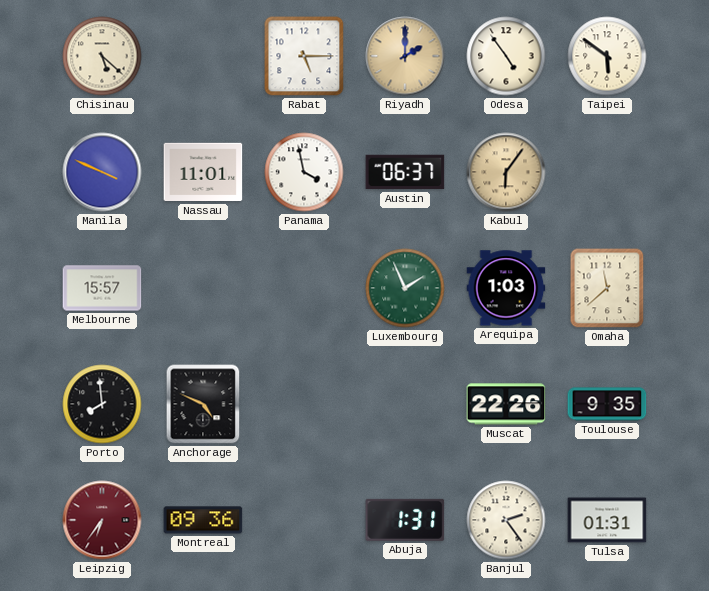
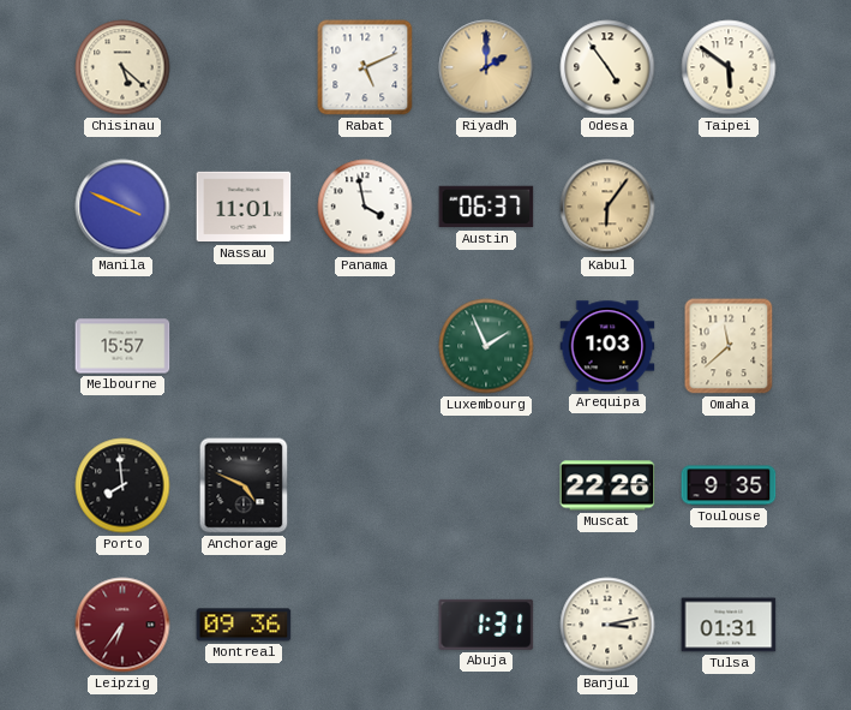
Rabat: 5:15 -> 5:11
Banjul: 2:24 -> 3:13
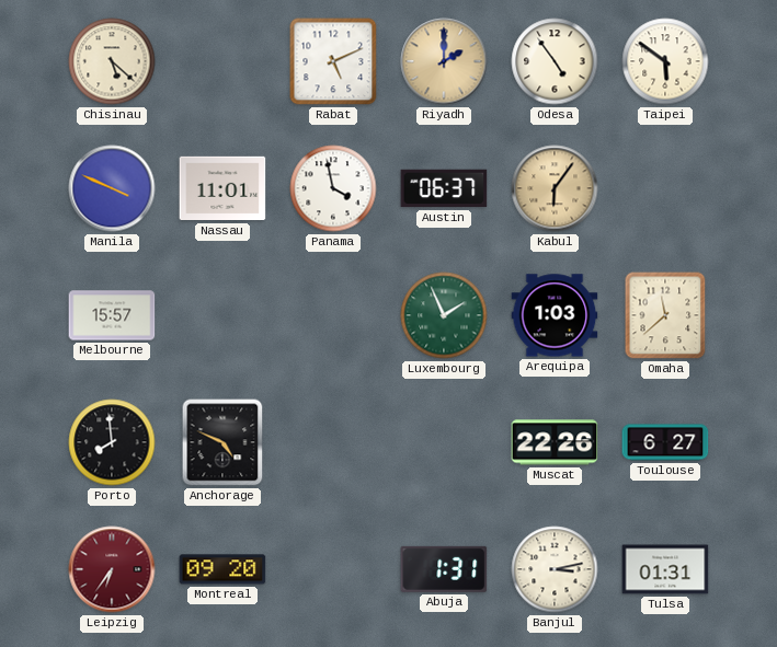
Toulouse: 9:35 -> 6:27
Montreal: 09:36 -> 09:20
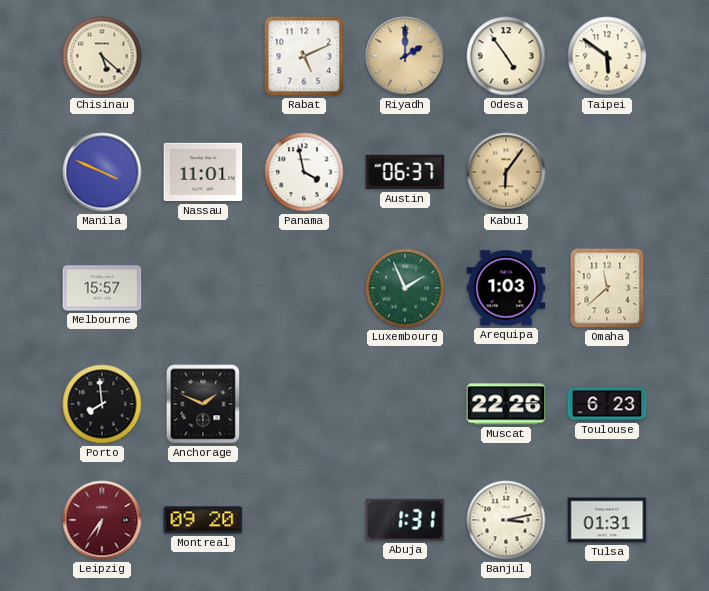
Anchorage: 4:49 -> 1:49
Toulouse: 6:27 -> 6:23
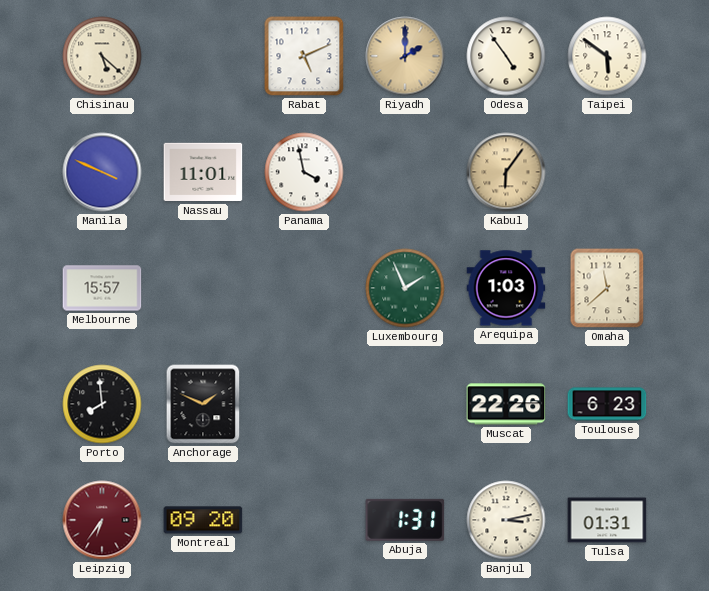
Austin: 06:37 -> none
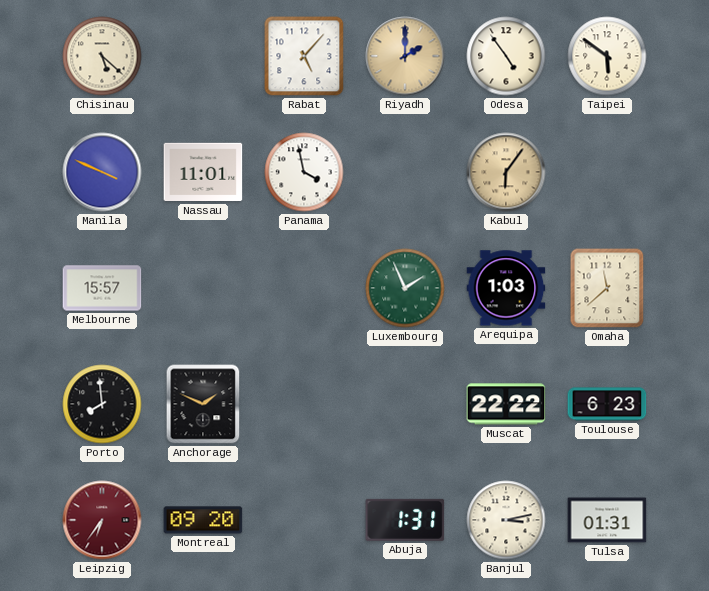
Rabat: 5:11 -> 5:07
Muscat: 22:26 -> 22:22
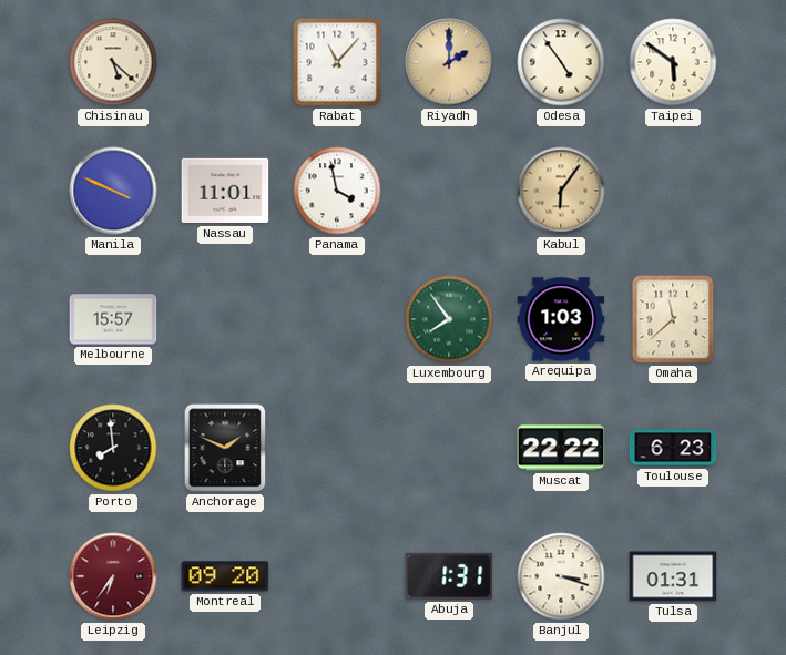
Rabat: 5:07 -> 11:07
Luxembourg: 1:56 -> 7:54
Banjul: 3:13 -> 3:18
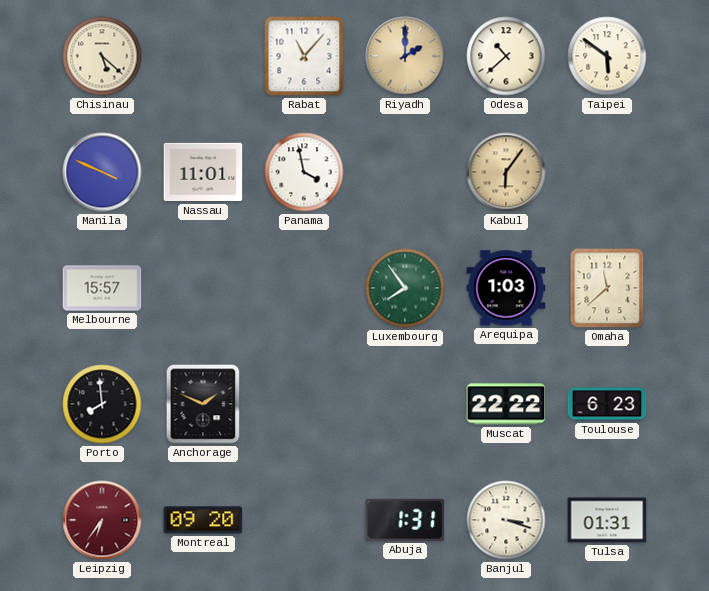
Odesa: 4:54 -> 10:38
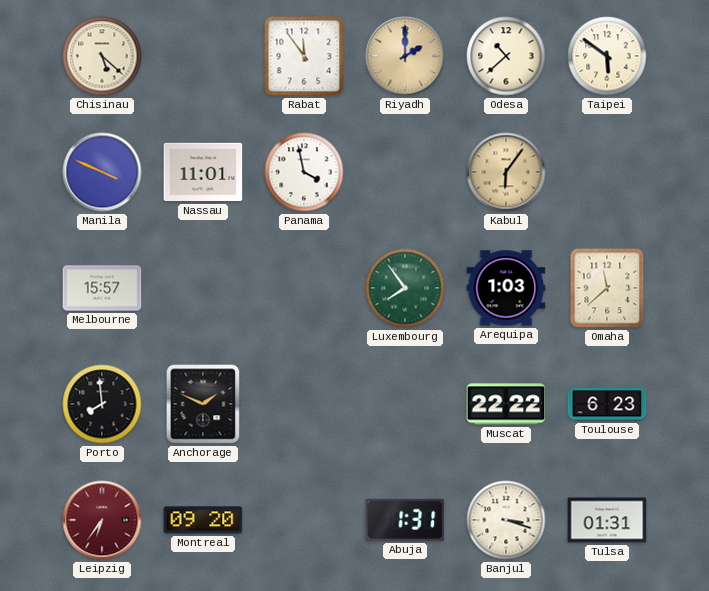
Rabat: 11:07 -> 11:54
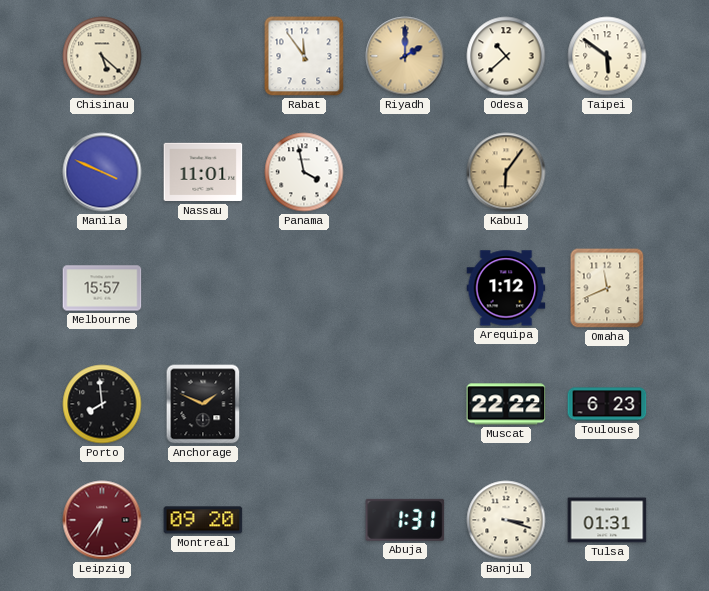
Luxembourg: 7:54 -> none
Arequipa: 1:03 -> 1:12
Omaha: 11:38 -> 11:41
